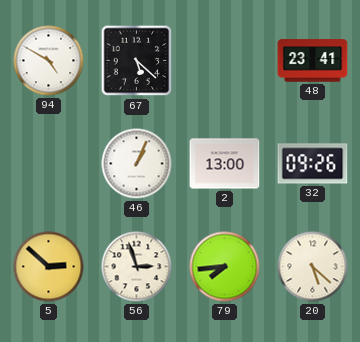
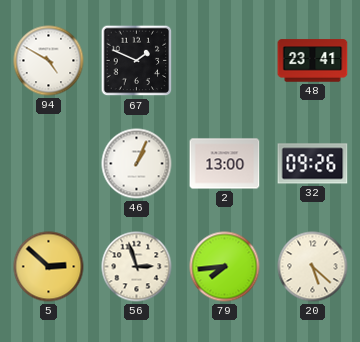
67: 5:22 -> 1:49
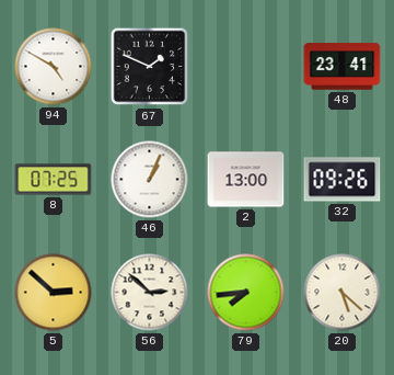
8: none -> 07:25
56: 2:57 -> 2:52
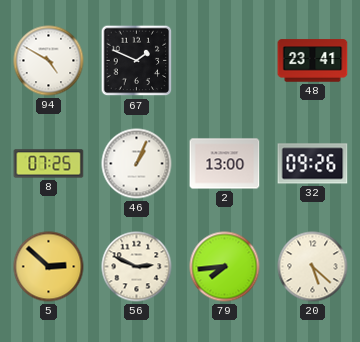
56: 2:52 -> 2:49
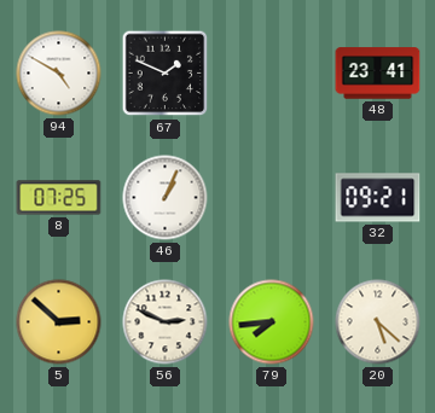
2: 13:00 -> none
32: 09:26 -> 09:21
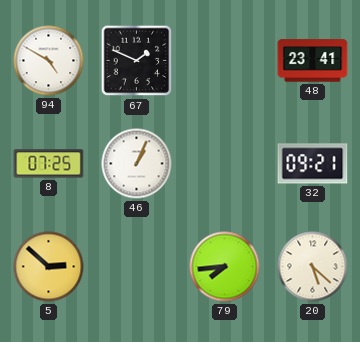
56: 2:49 -> none
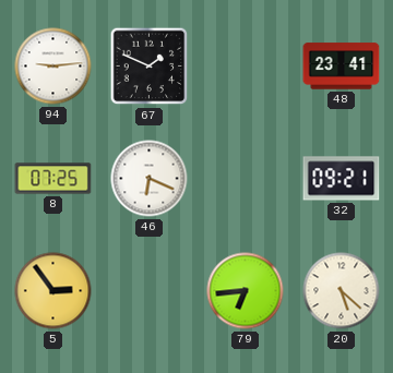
94: 4:50 -> 9:14
46: 1:04 -> 6:19
5: 2:52 -> 2:54
79: 7:44 -> 6:44
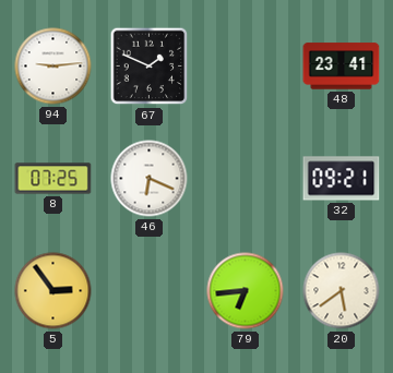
20: 5:22 -> 5:39
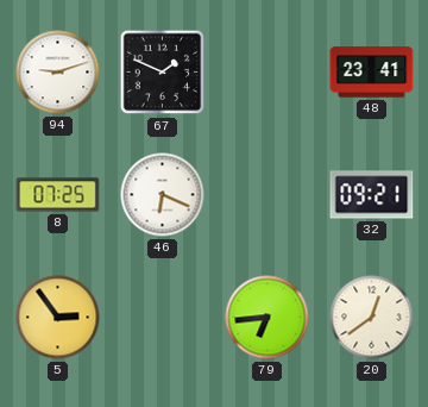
94: 9:14 -> 9:12
20: 5:39 -> 12:39
